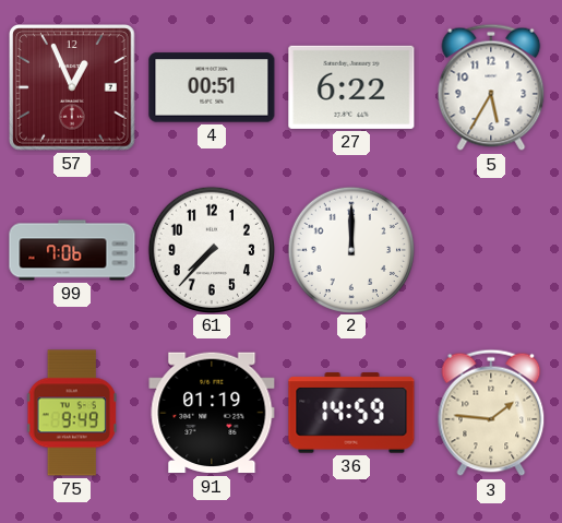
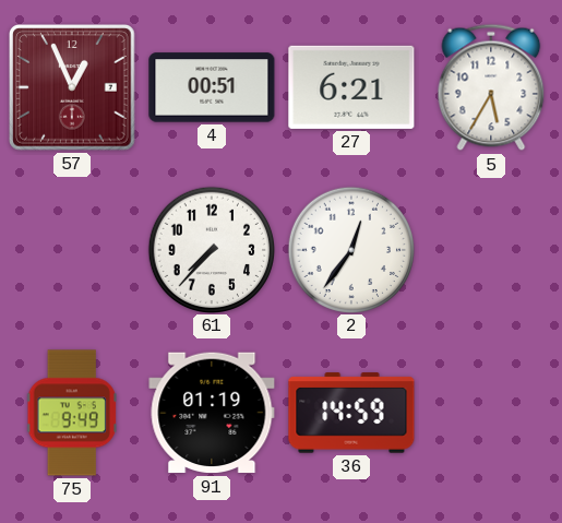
27: 6:22 -> 6:21
99: 7:06 -> none
2: 12:00 -> 12:36
3: 1:46 -> none
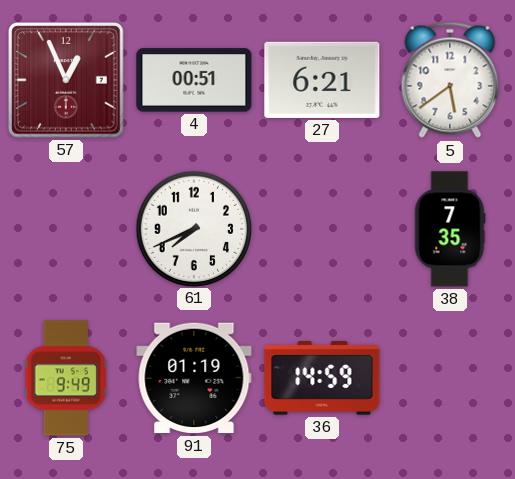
5: 5:35 -> 5:39
61: 7:37 -> 7:41
2: 12:36 -> none
38: none -> 7:35
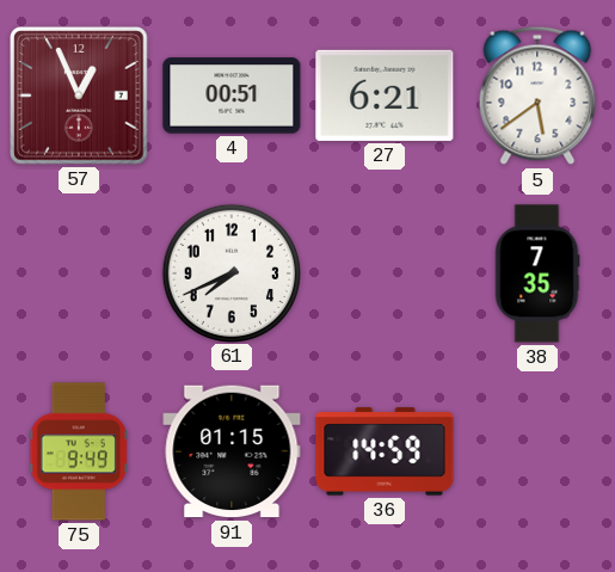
91: 01:19 -> 01:15
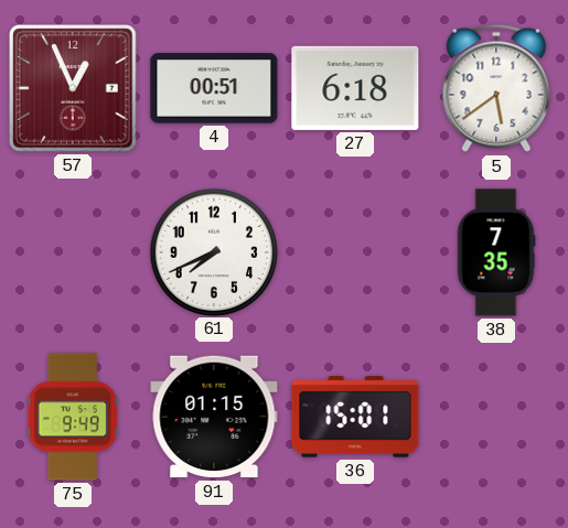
27: 6:21 -> 6:18
36: 14:59 -> 15:01
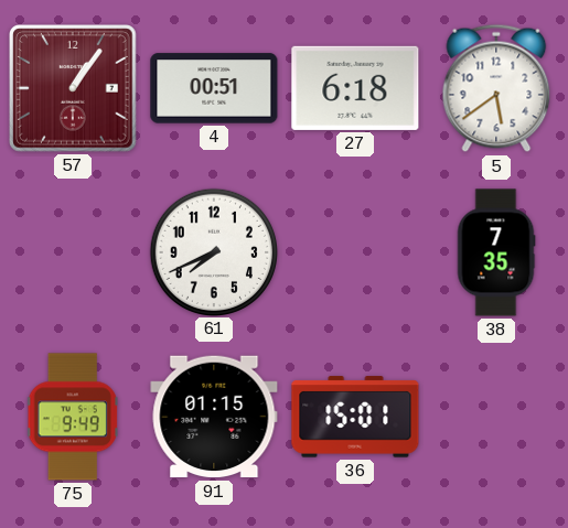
57: 12:56 -> 1:06
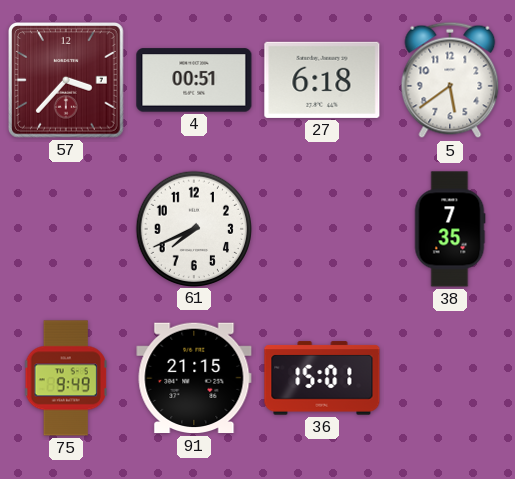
57: 1:06 -> 3:37
91: 01:15 -> 21:15
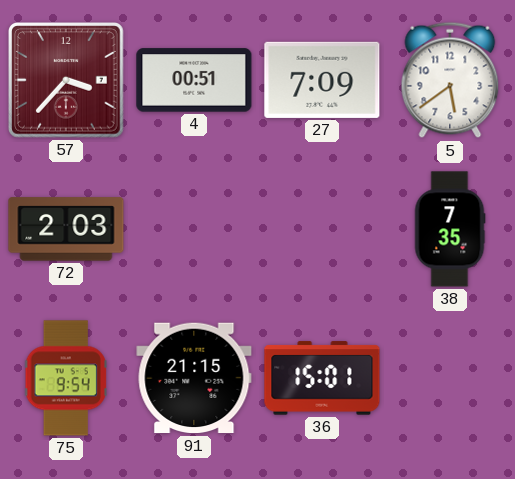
27: 6:18 -> 7:09
72: none -> 2:03
61: 7:41 -> none
75: 9:49 -> 9:54
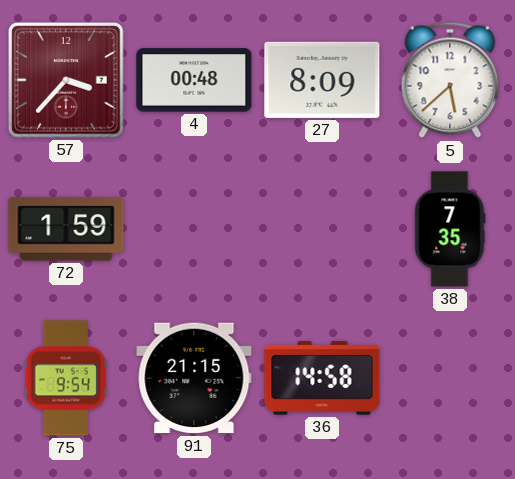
4: 00:51 -> 00:48
27: 7:09 -> 8:09
5: 5:39 -> 5:38
72: 2:03 -> 1:59
36: 15:01 -> 14:58
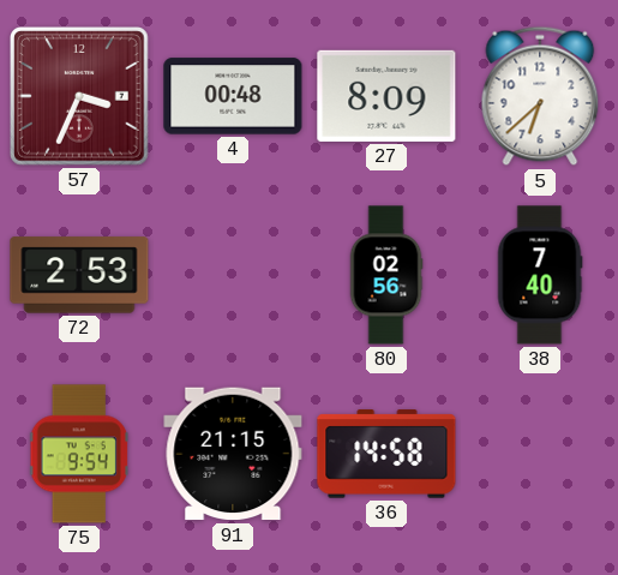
57: 3:37 -> 3:34
5: 5:38 -> 6:38
72: 1:59 -> 2:53
80: none -> 02:56
38: 7:35 -> 7:40
